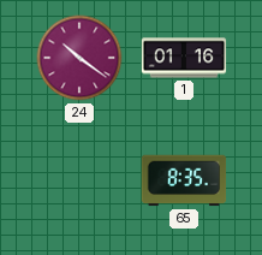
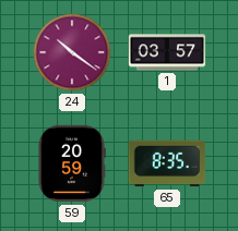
1: 01:16 -> 03:57
59: none -> 20:59
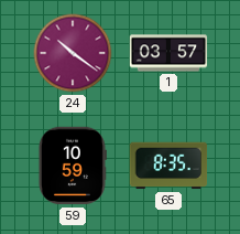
59: 20:59 -> 10:59
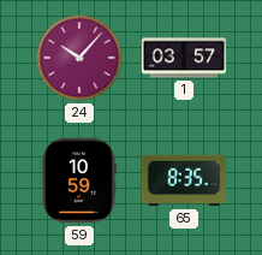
24: 10:21 -> 10:07
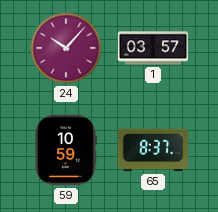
65: 8:35 -> 8:37
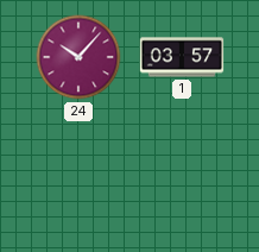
59: 10:59 -> none
65: 8:37 -> none
